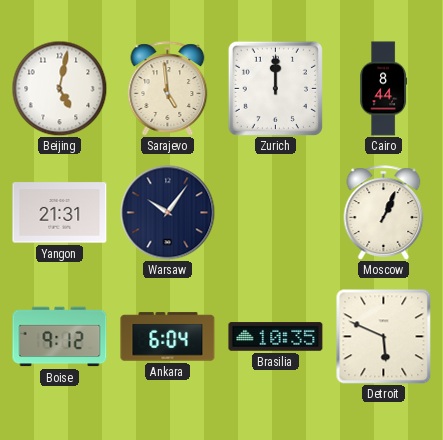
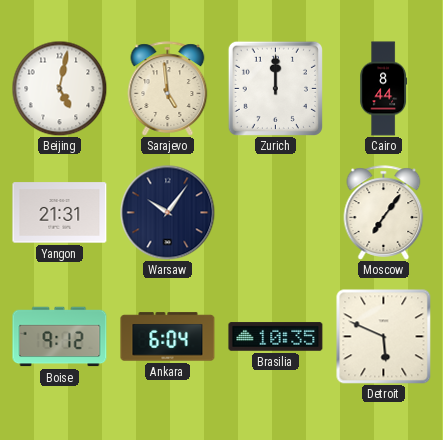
Moscow: 1:04 -> 7:06
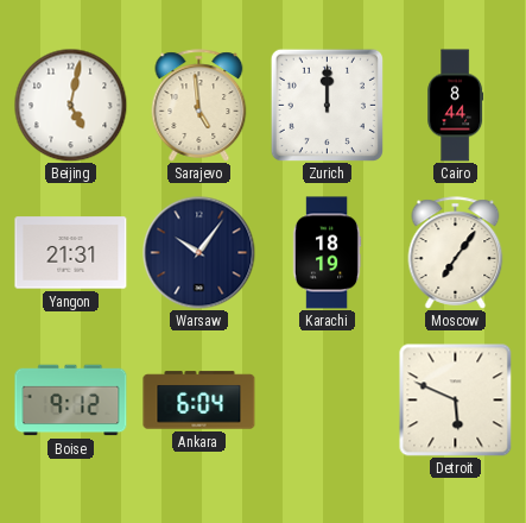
Karachi: none -> 18:19
Brasilia: 10:35 -> none
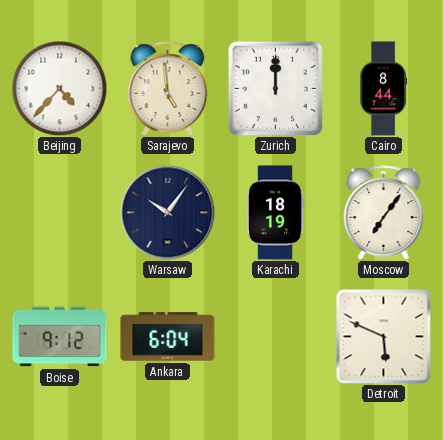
Beijing: 5:02 -> 4:37
Yangon: 21:31 -> none
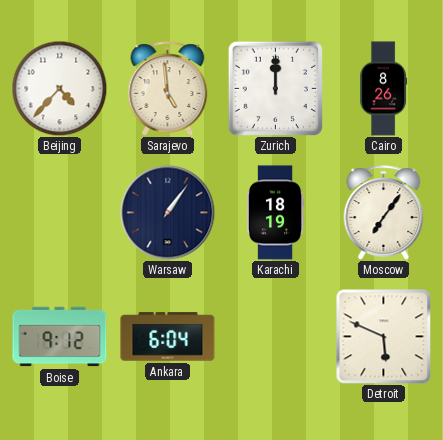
Cairo: 8:44 -> 8:26
Warsaw: 10:06 -> 1:06
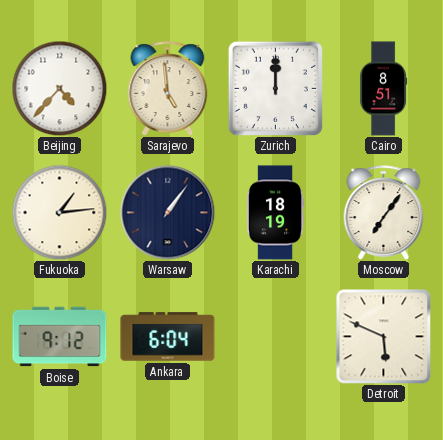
Cairo: 8:26 -> 8:51
Fukuoka: none -> 1:14
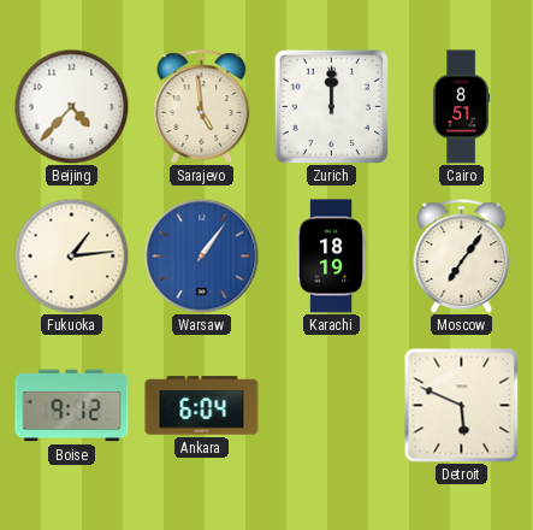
Warsaw dial: navy -> blue
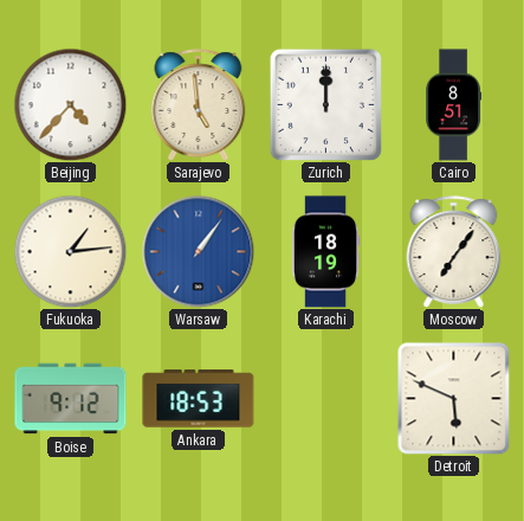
Ankara: 6:04 -> 18:53
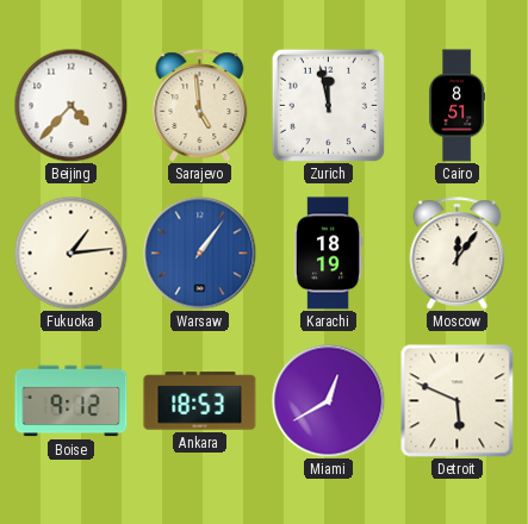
Zurich: 12:00 -> 11:58
Moscow: 7:06 -> 12:06
Miami: none -> 12:40
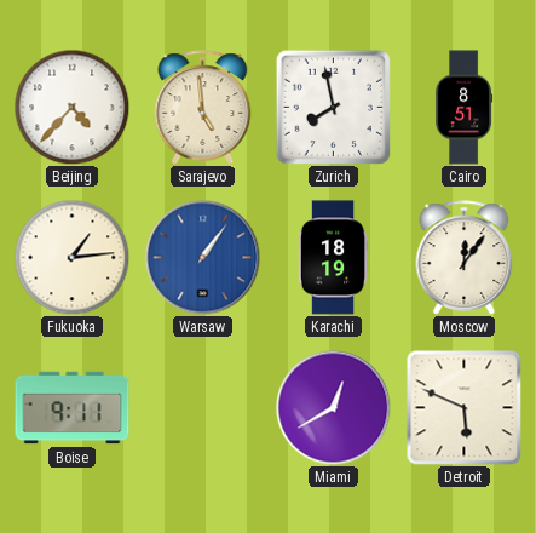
Zurich: 11:58 -> 7:58
Boise: 9:12 -> 9:11
Ankara: 18:53 -> none
